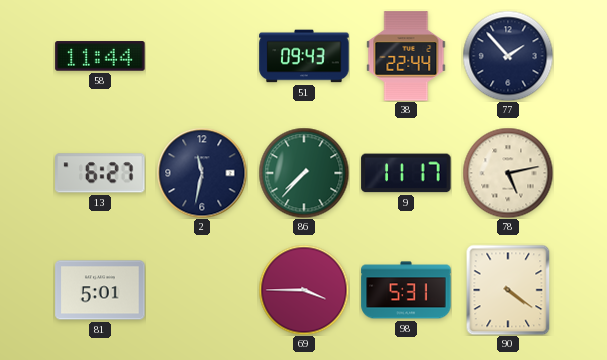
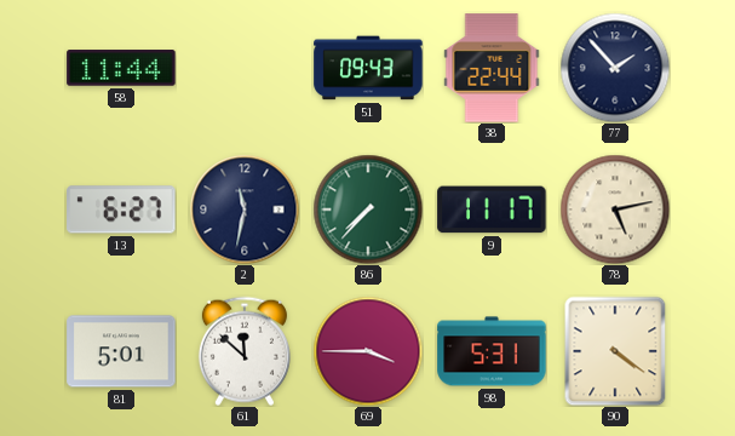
61: none -> 11:52
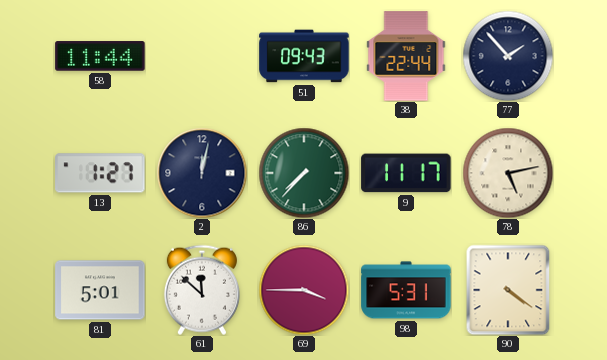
13: 6:27 -> 1:27
2: 11:32 -> 12:02
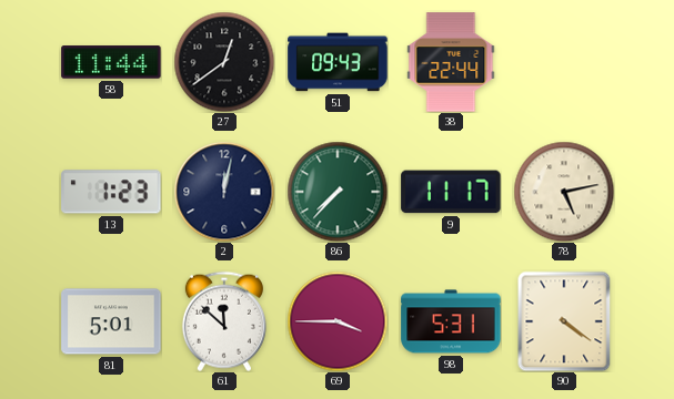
27: none -> 12:39
77: 1:53 -> none
13: 1:27 -> 1:23
